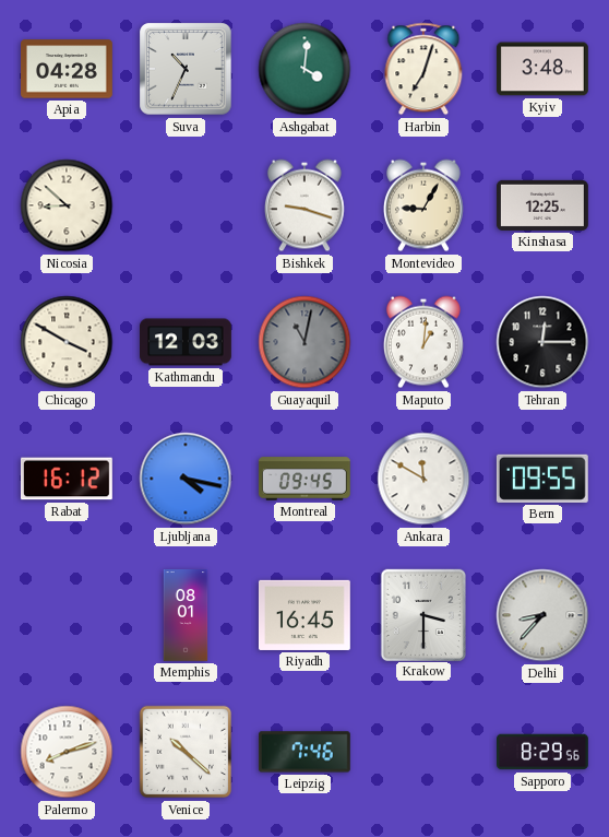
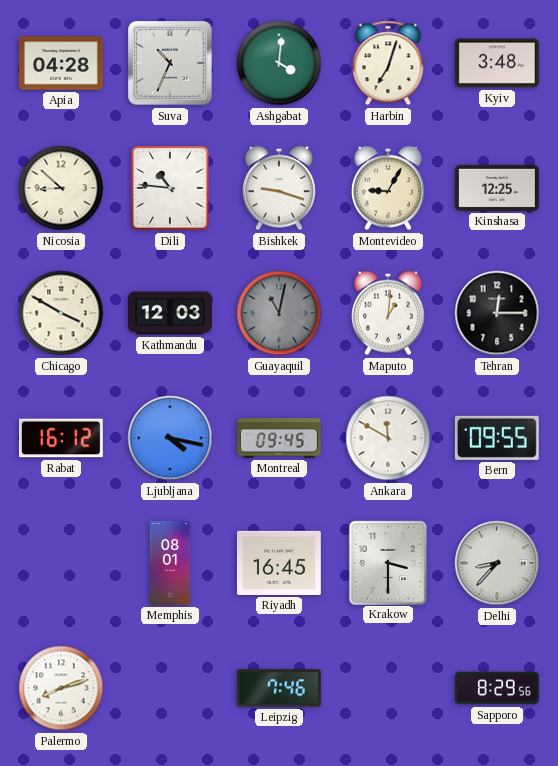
Dili: none -> 10:46
Venice: 10:22 -> none
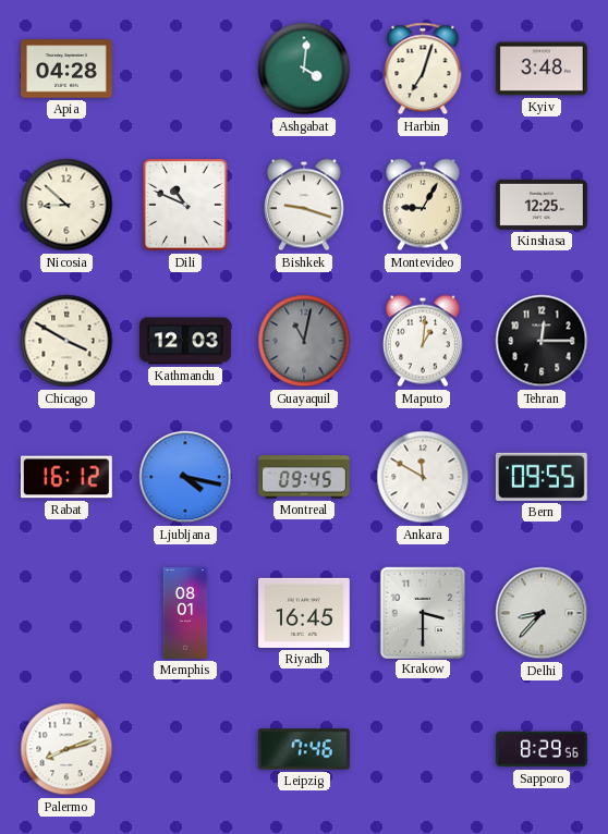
Suva: 10:34 -> none
Dili: 10:46 -> 10:49
